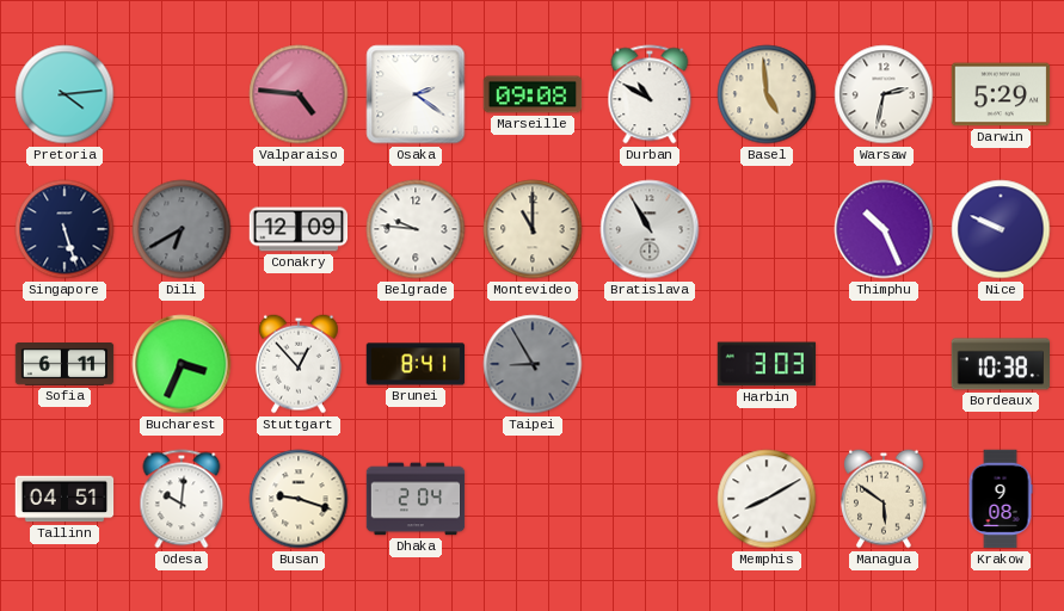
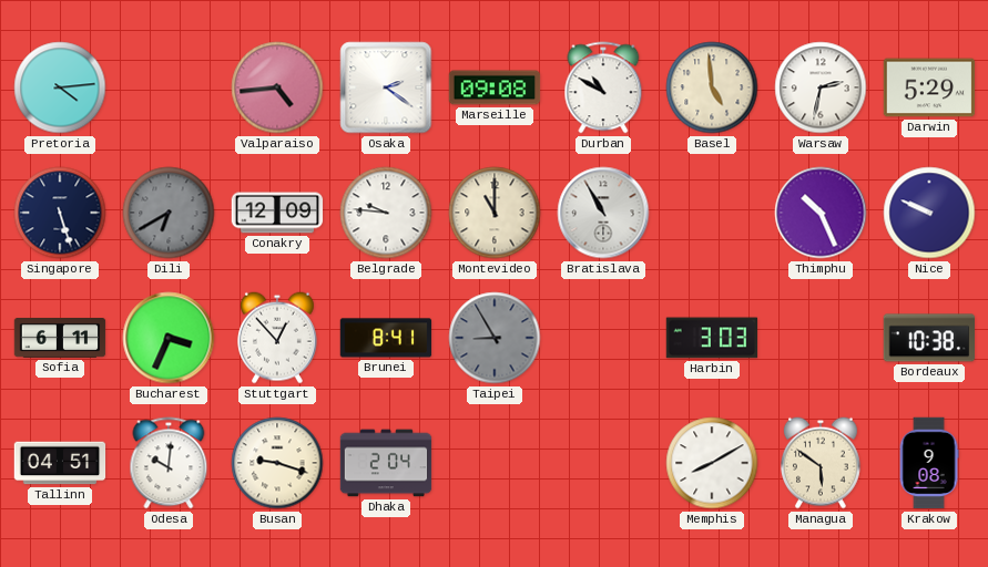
Valparaiso: 4:46 -> 4:44
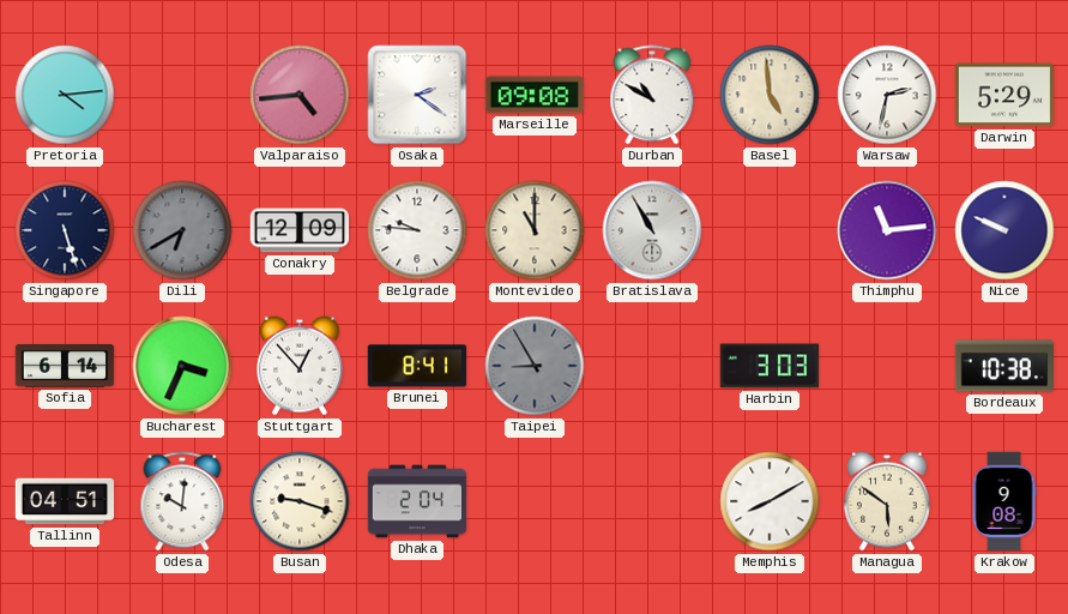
Thimphu: 10:26 -> 11:14
Sofia: 6:11 -> 6:14
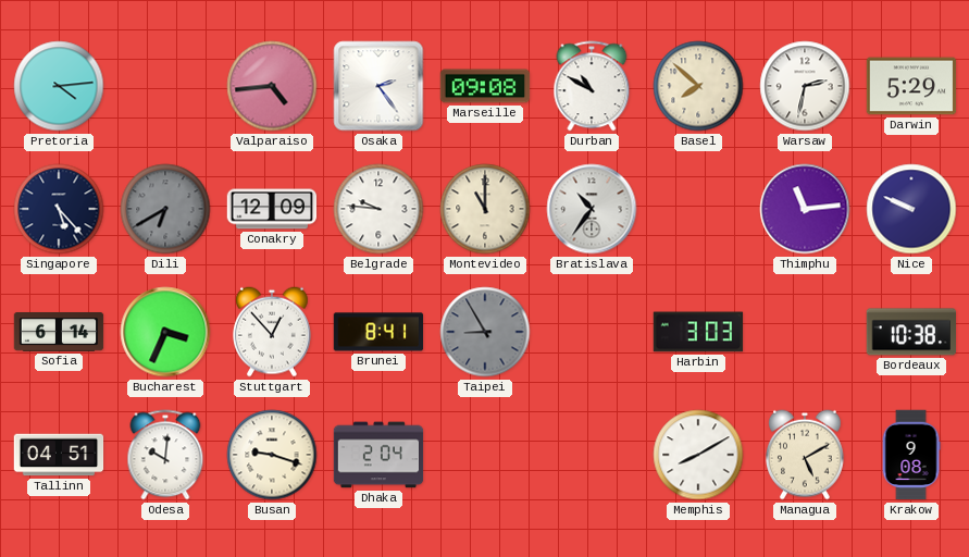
Osaka: 2:21 -> 2:24
Basel: 4:59 -> 7:52
Singapore: 5:27 -> 5:23
Bratislava: 10:55 -> 10:36
Managua: 5:51 -> 5:10
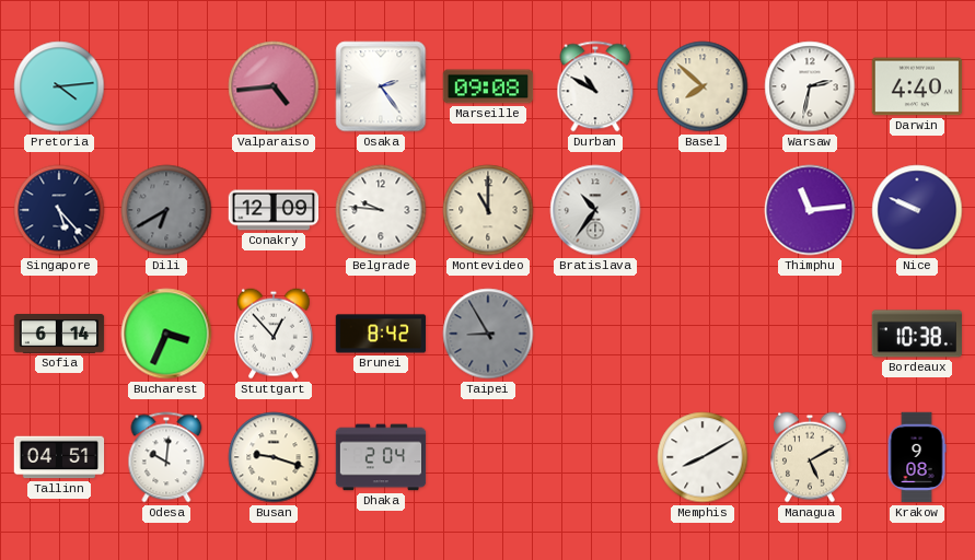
Darwin: 5:29 -> 4:40
Brunei: 8:41 -> 8:42
Harbin: 3:03 -> none
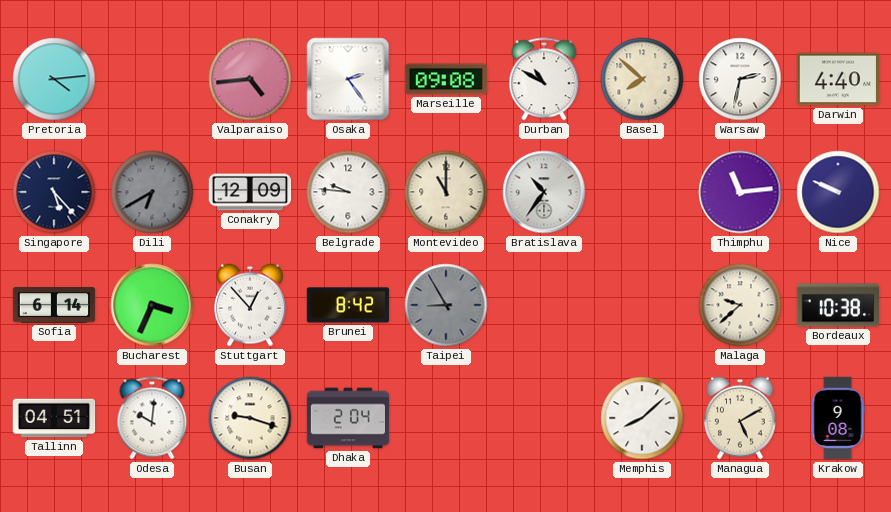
Malaga: none -> 9:38
Memphis: 8:10 -> 8:08
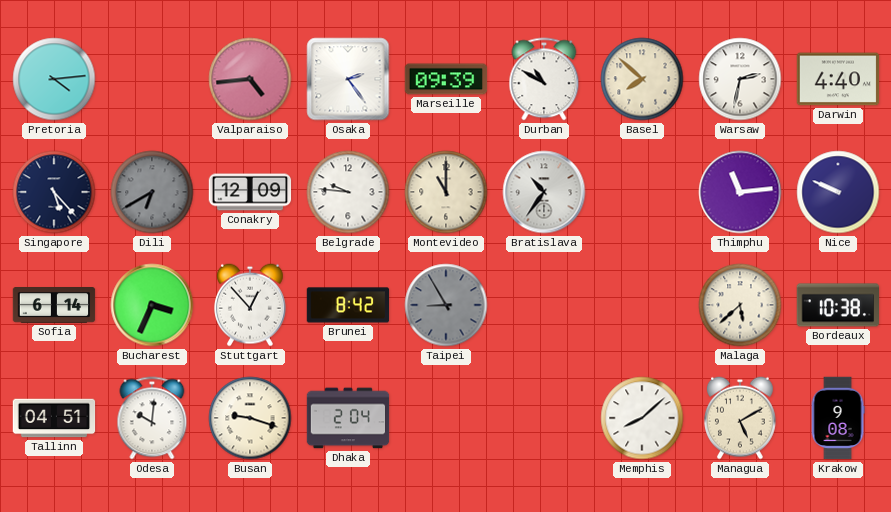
Marseille: 09:08 -> 09:39
Malaga: 9:38 -> 5:38
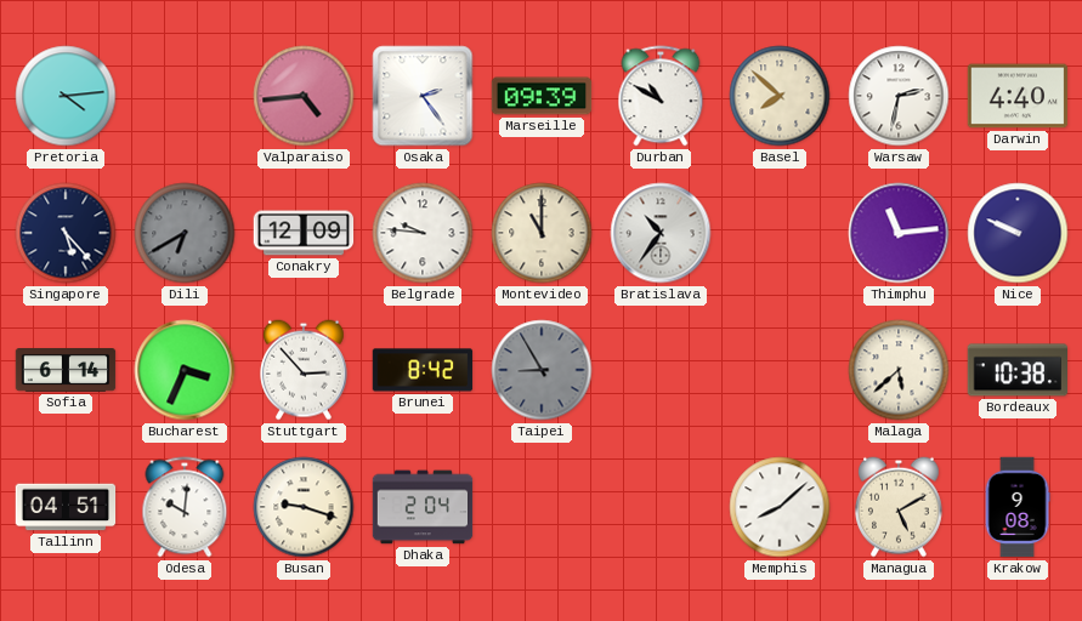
Stuttgart: 12:53 -> 2:53
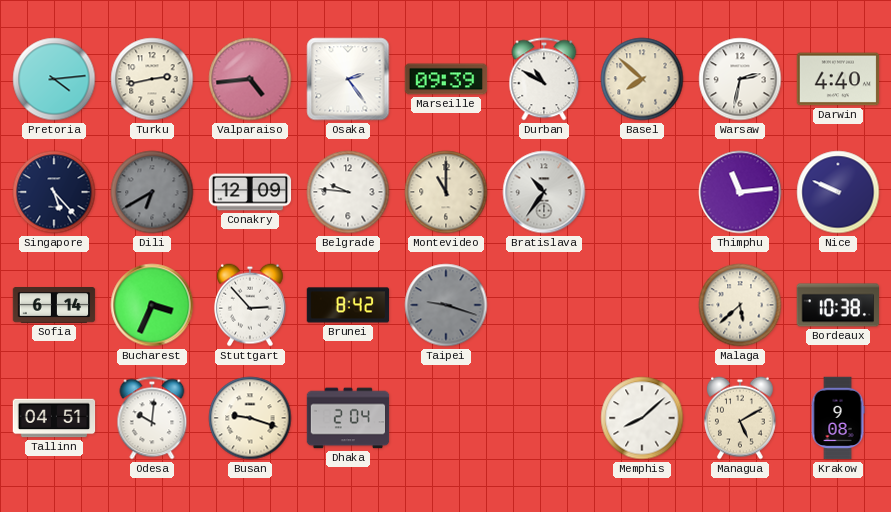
Turku: none -> 2:43
Taipei: 8:55 -> 9:18
